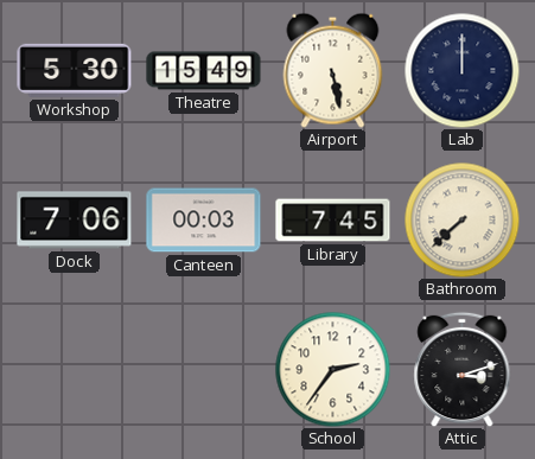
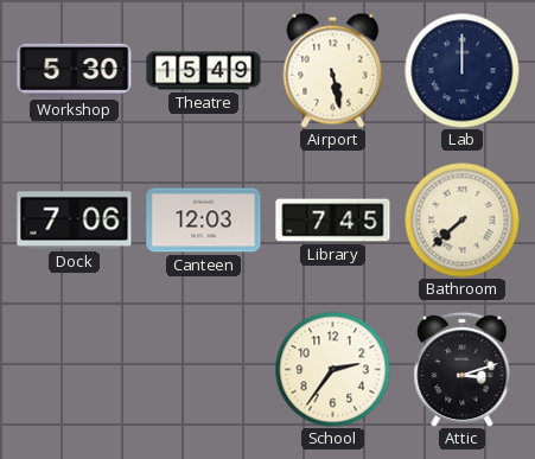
Canteen: 00:03 -> 12:03
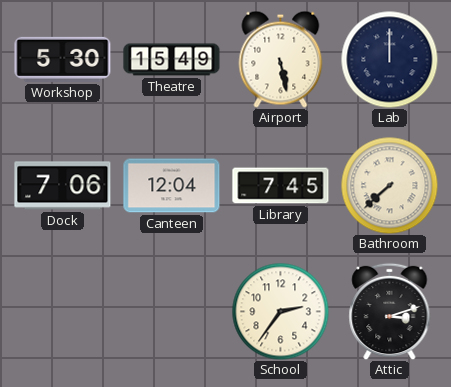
Canteen: 12:03 -> 12:04
